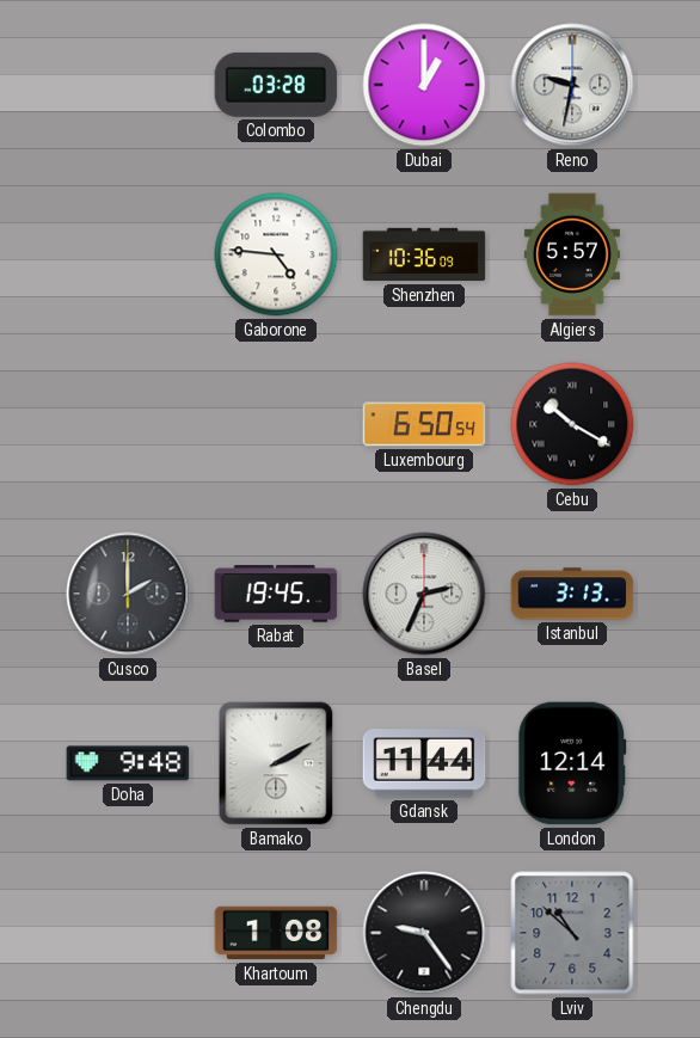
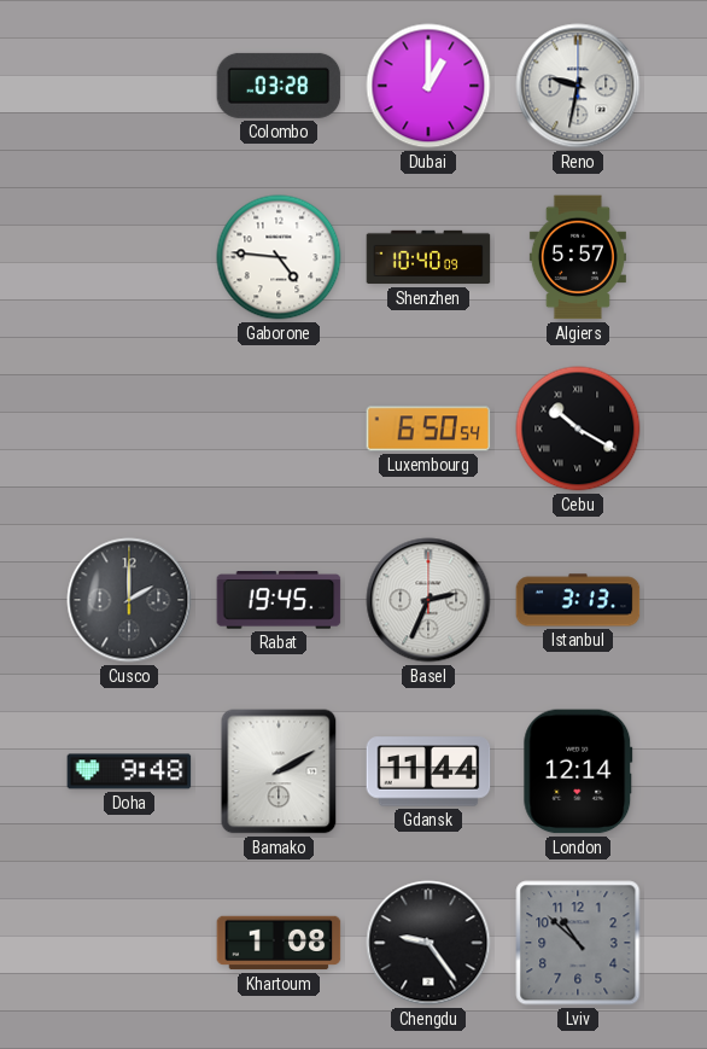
Shenzhen: 10:36 -> 10:40
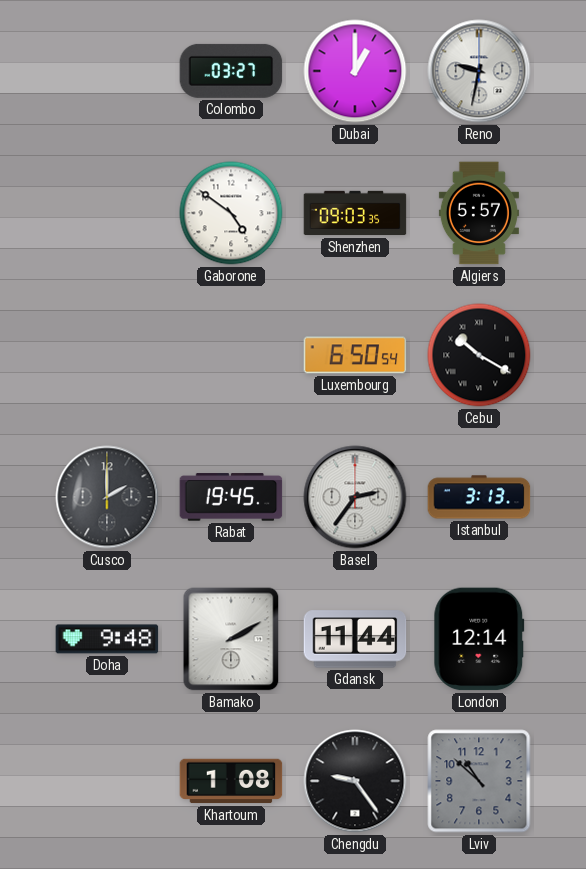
Colombo: 03:28 -> 03:27
Gaborone: 4:46 -> 4:51
Shenzhen: 10:40 -> 09:03
Basel: 2:34 -> 2:36
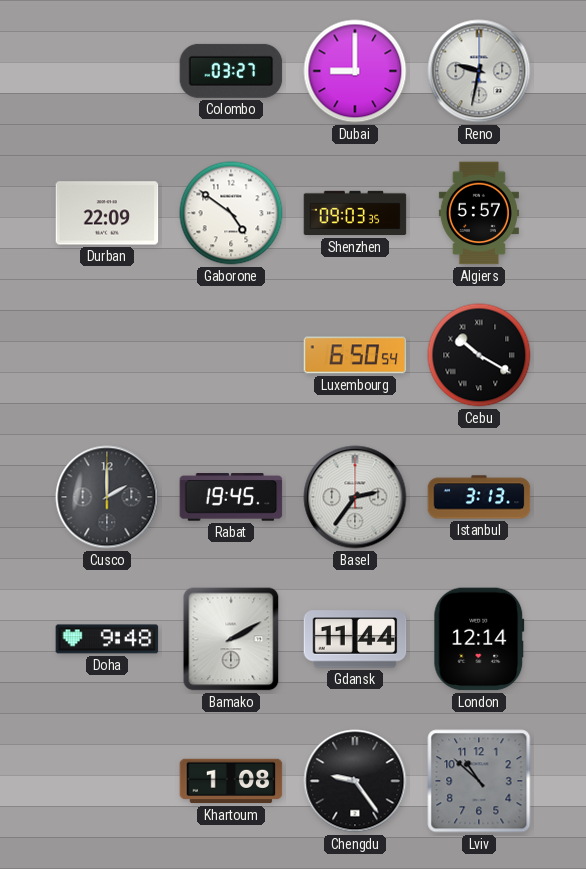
Dubai: 1:00 -> 9:00
Durban: none -> 22:09
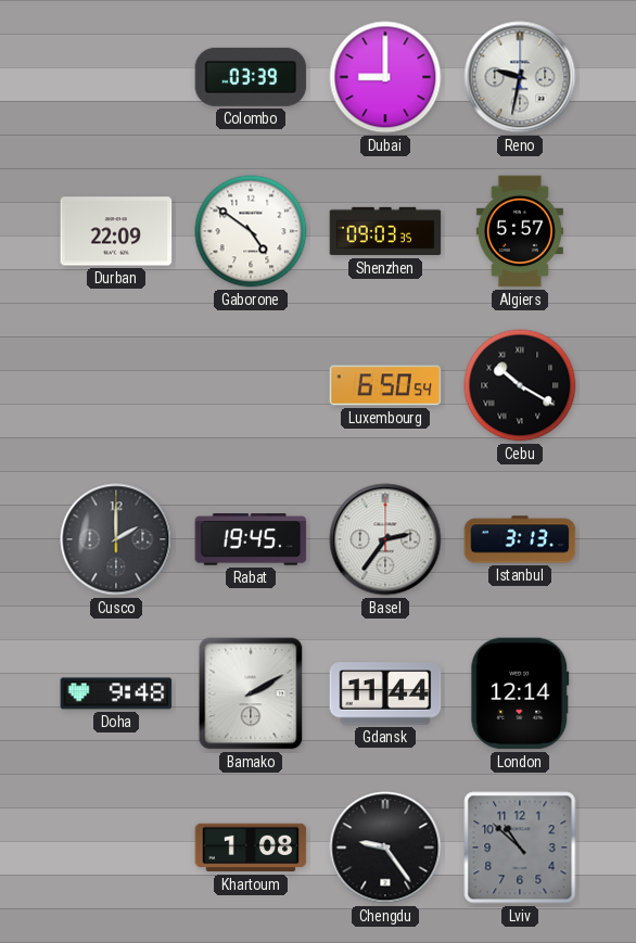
Colombo: 03:27 -> 03:39
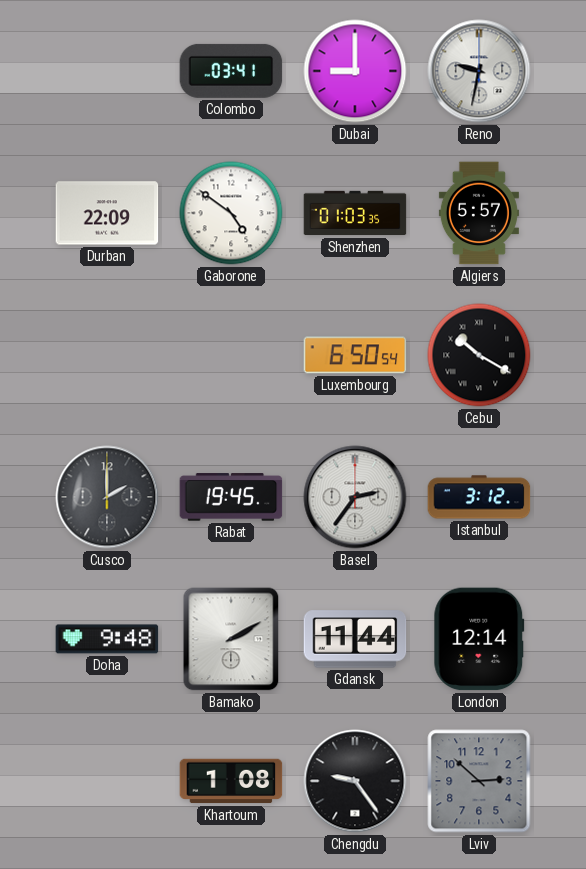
Colombo: 03:39 -> 03:41
Shenzhen: 09:03 -> 01:03
Istanbul: 3:13 -> 3:12
Lviv: 10:52 -> 2:52
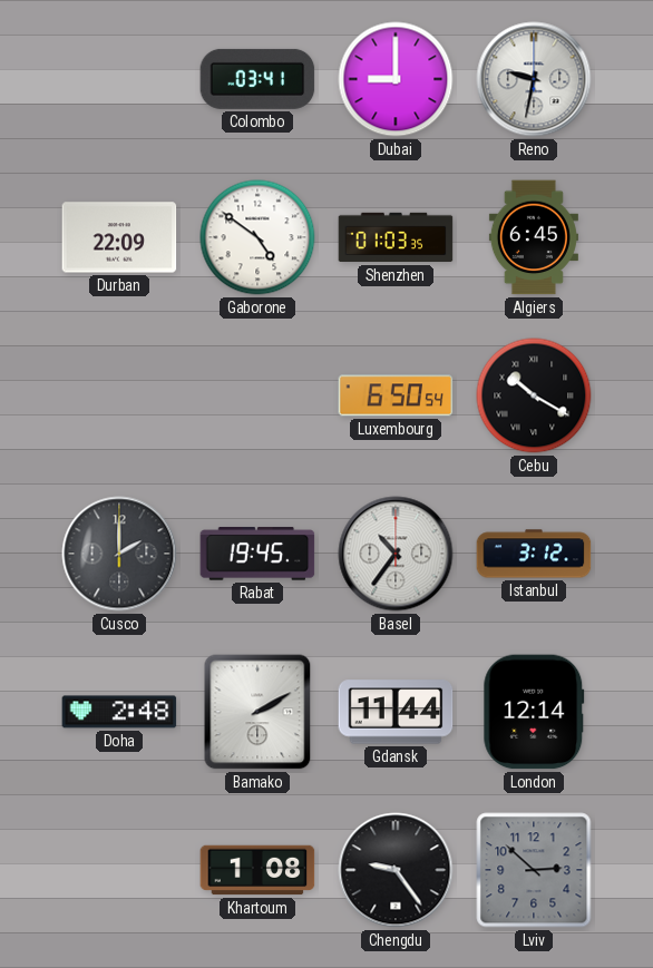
Algiers: 5:57 -> 6:45
Basel: 2:36 -> 10:36
Doha: 9:48 -> 2:48
